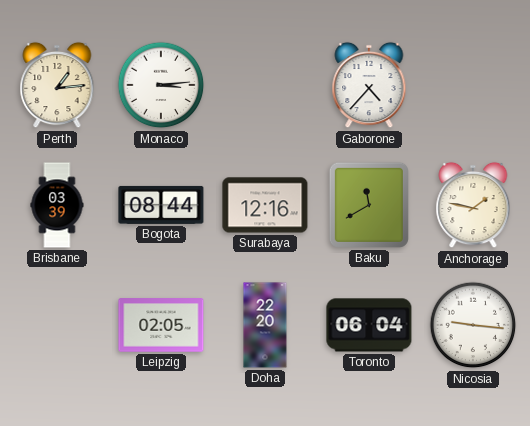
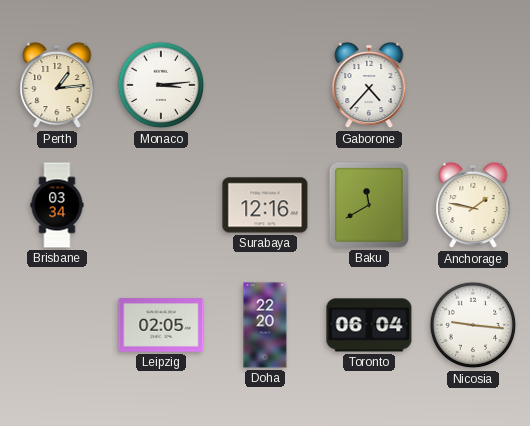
Brisbane: 03:39 -> 03:34
Bogota: 08:44 -> none
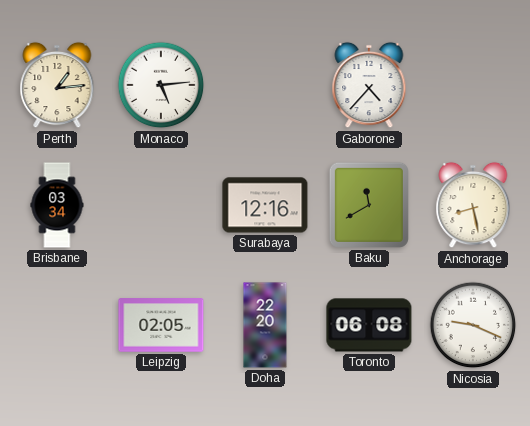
Monaco: 3:14 -> 5:14
Anchorage: 1:47 -> 8:28
Toronto: 06:04 -> 06:08
Nicosia: 9:16 -> 9:19
